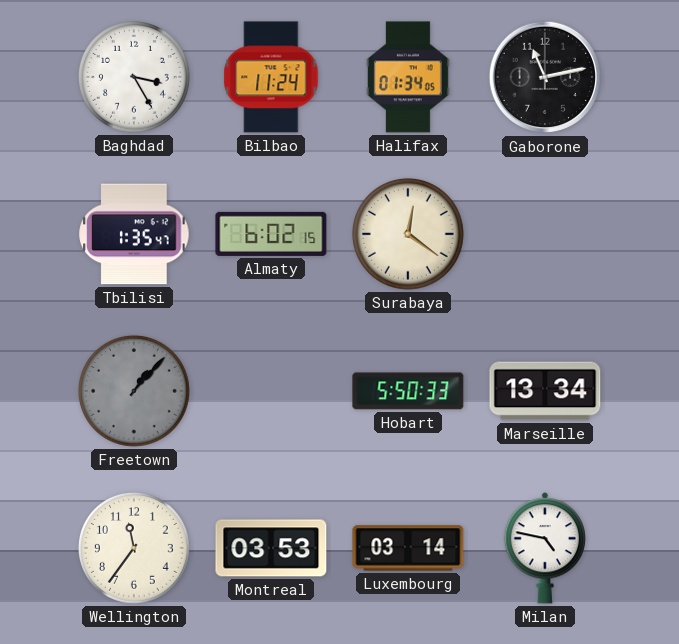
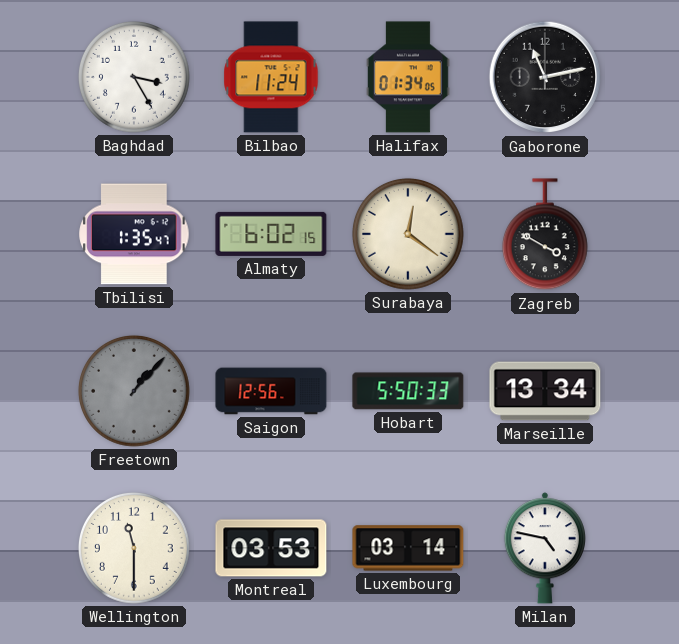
Zagreb: none -> 3:50
Saigon: none -> 12:56
Wellington: 11:36 -> 11:30
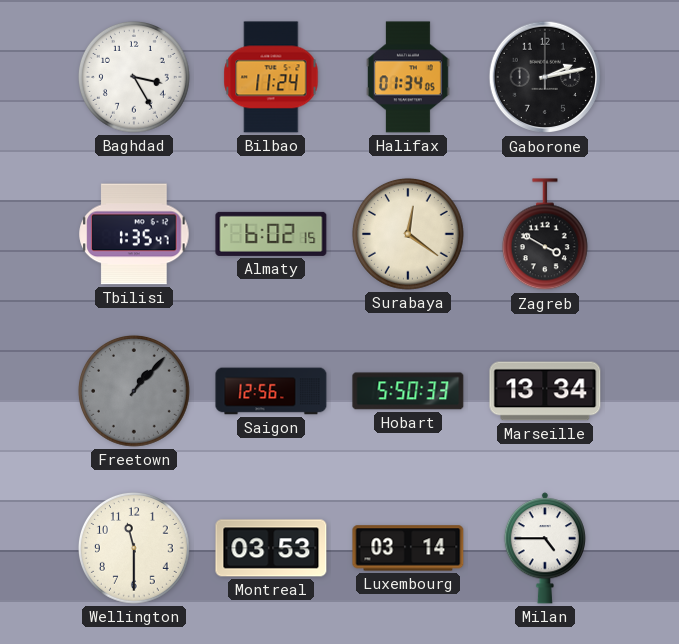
Gaborone: 11:13 -> 2:13
Milan: 4:47 -> 4:45
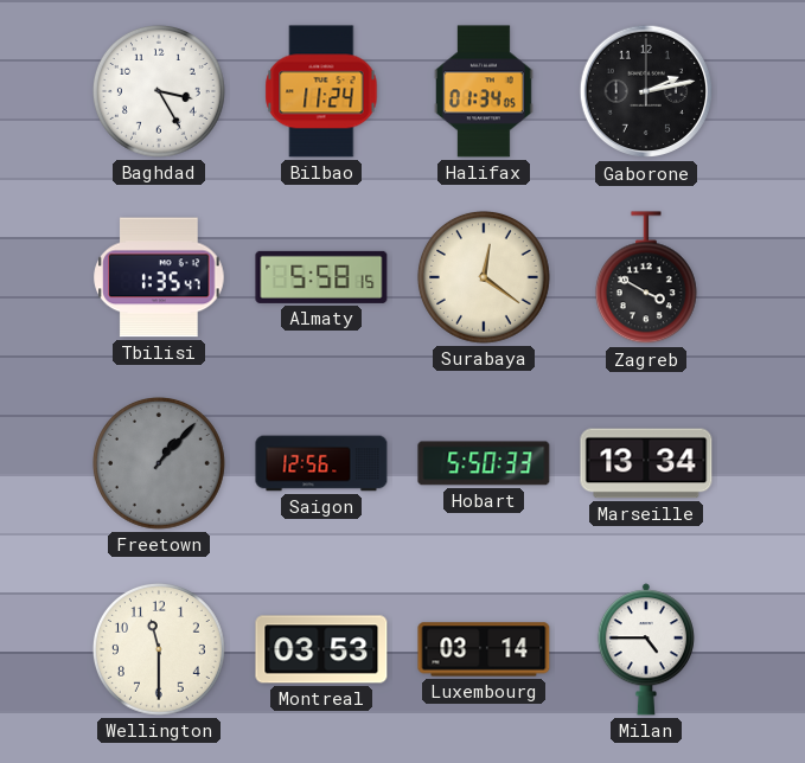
Almaty: 6:02 -> 5:58
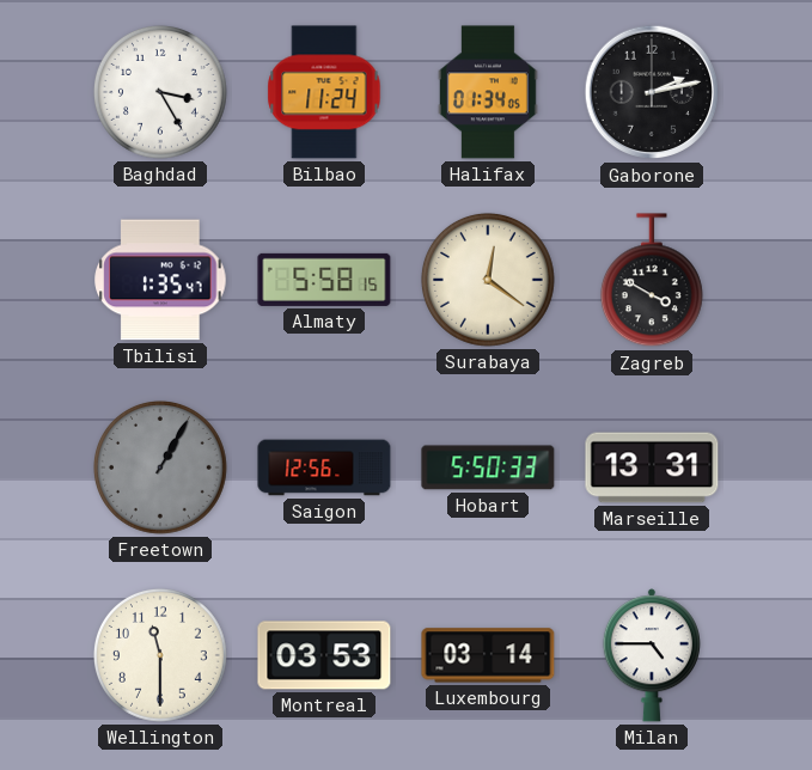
Freetown: 1:07 -> 1:05
Marseille: 13:34 -> 13:31
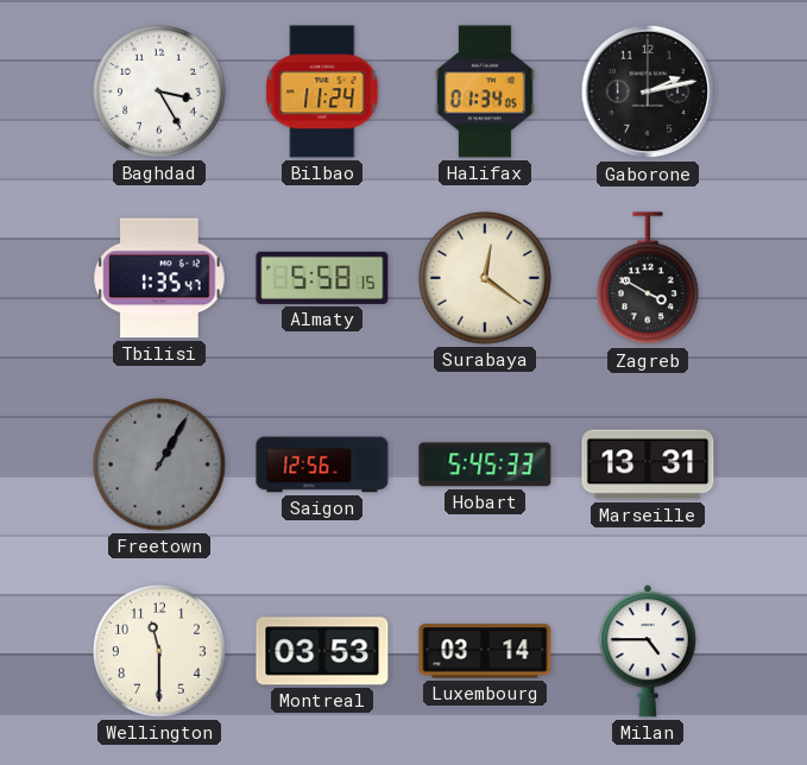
Hobart: 5:50 -> 5:45
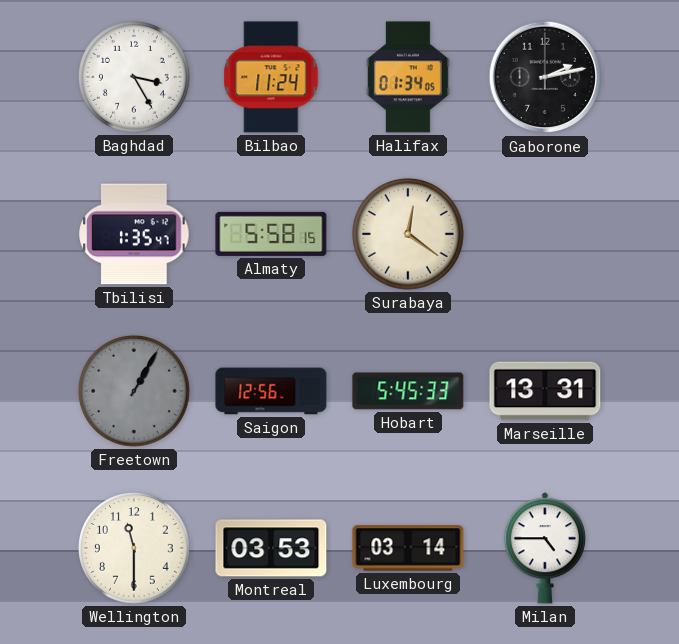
Zagreb: 3:50 -> none
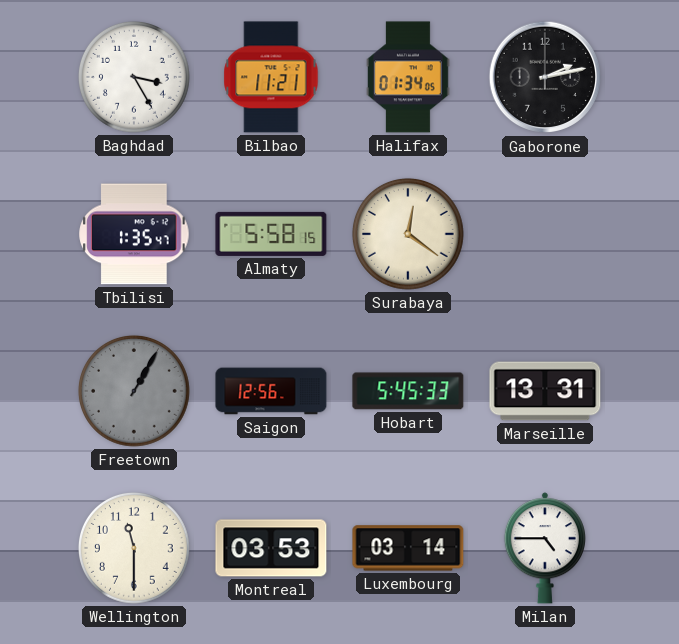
Bilbao: 11:24 -> 11:21
